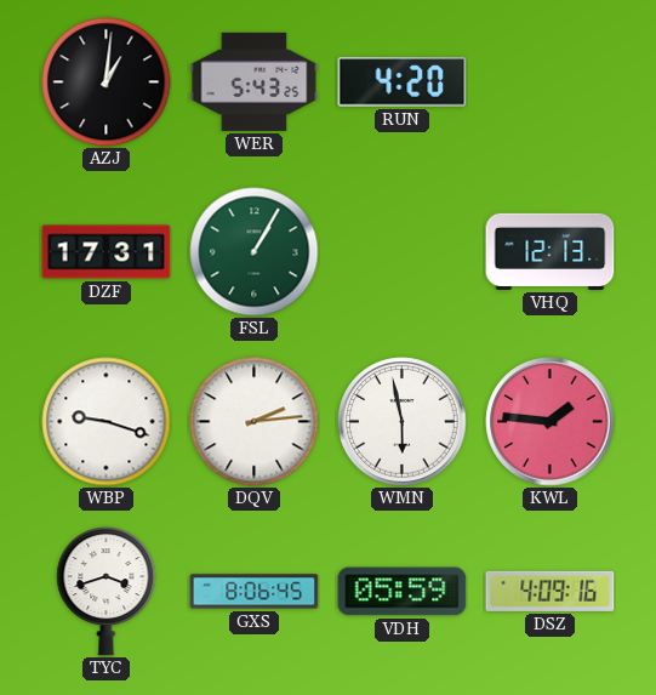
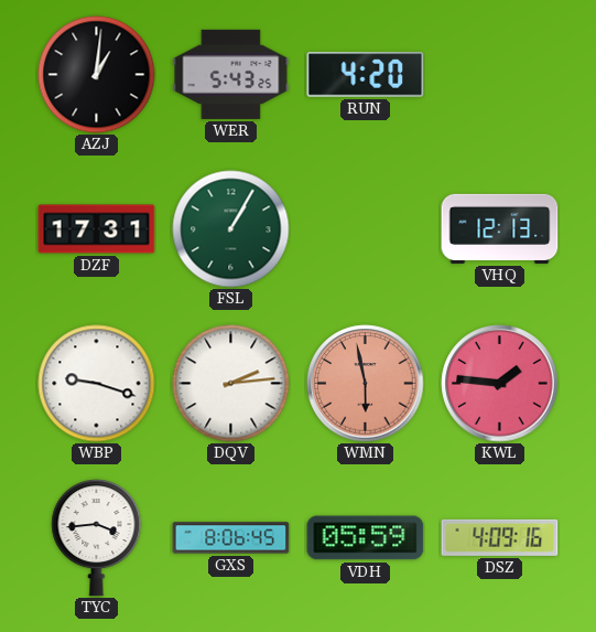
WMN dial: white -> salmon
TYC: 3:42 -> 3:44
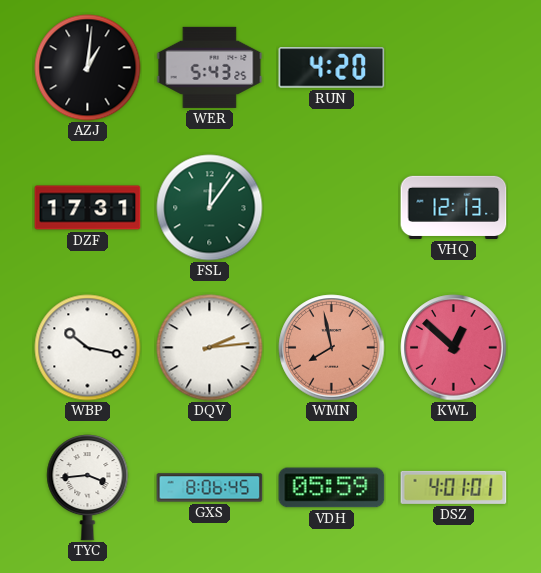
FSL: 1:05 -> 12:06
WBP: 9:18 -> 10:17
WMN: 5:58 -> 7:58
KWL: 1:46 -> 12:52
DSZ: 4:09 -> 4:01
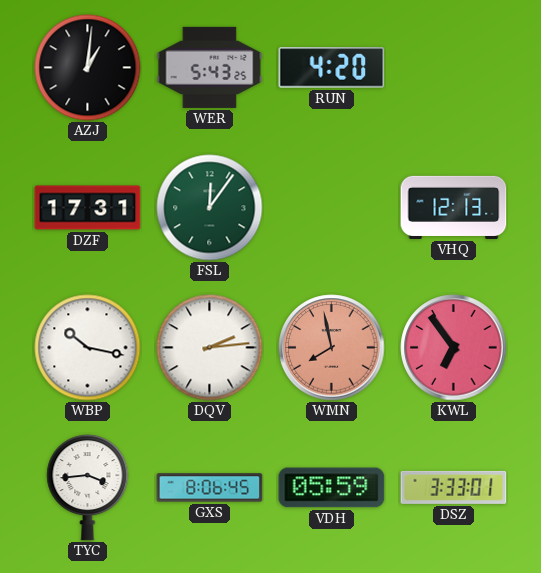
KWL: 12:52 -> 6:54
DSZ: 4:01 -> 3:33
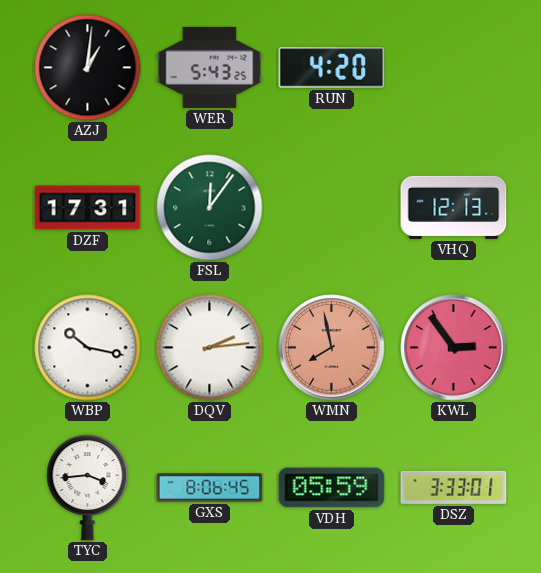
KWL: 6:54 -> 2:54
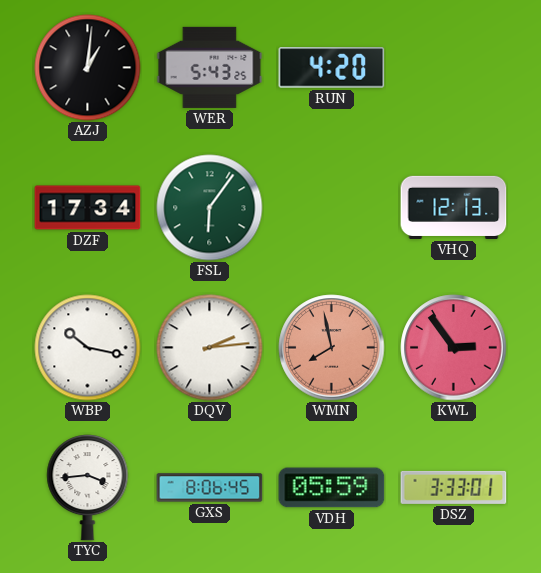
DZF: 17:31 -> 17:34
FSL: 12:06 -> 6:06
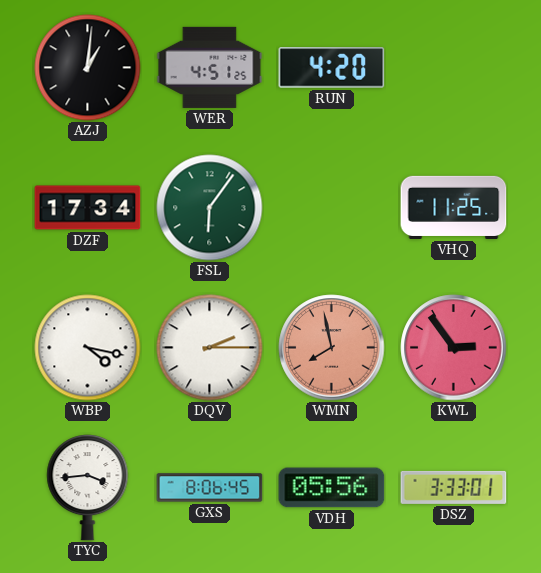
WER: 5:43 -> 4:51
VHQ: 12:13 -> 11:25
WBP: 10:17 -> 4:17
DQV: 2:14 -> 2:15
VDH: 05:59 -> 05:56
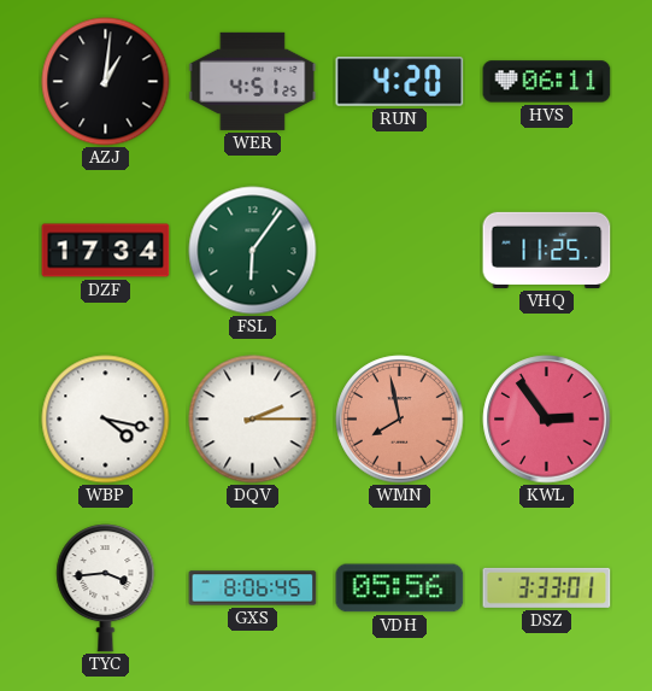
HVS: none -> 06:11
